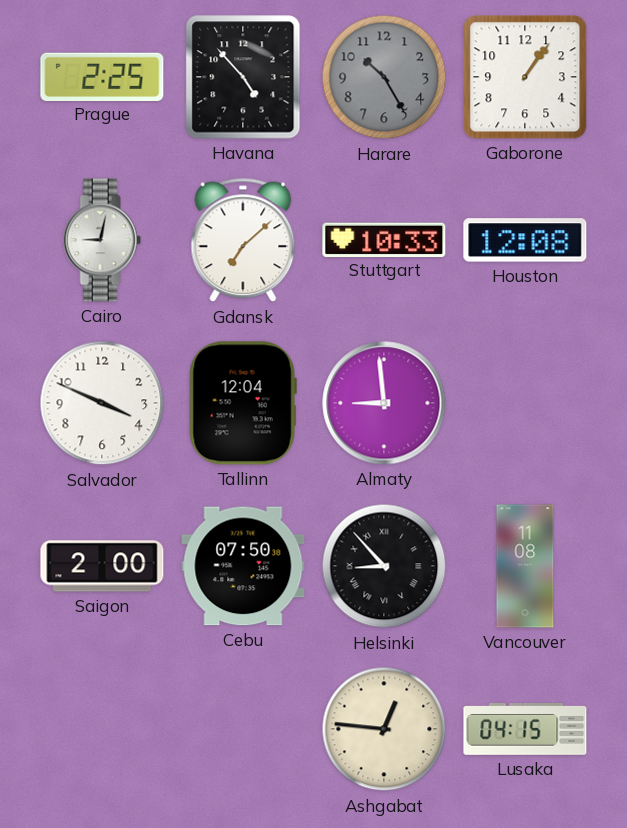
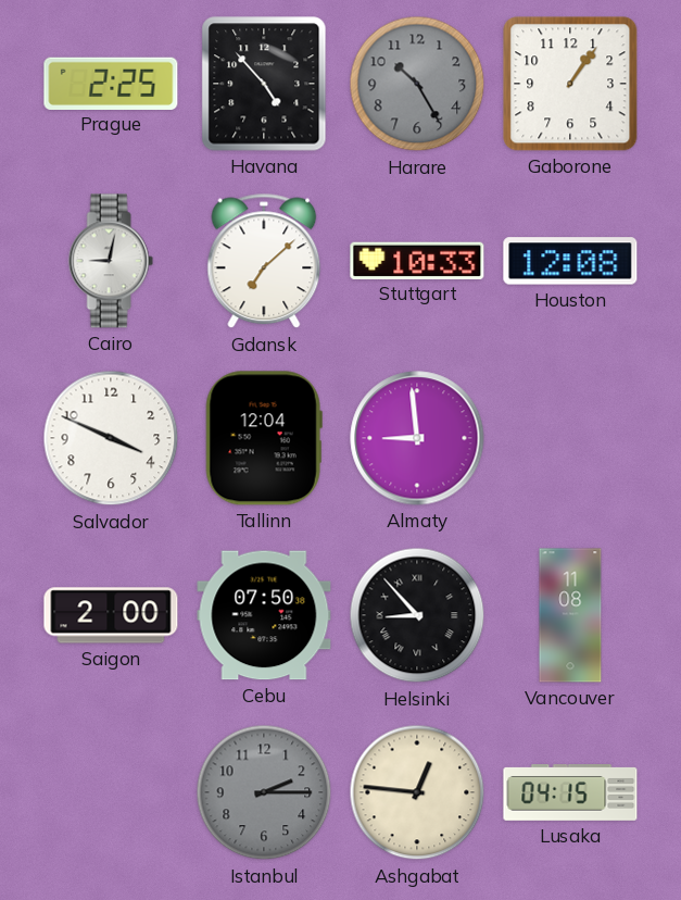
Istanbul: none -> 2:15
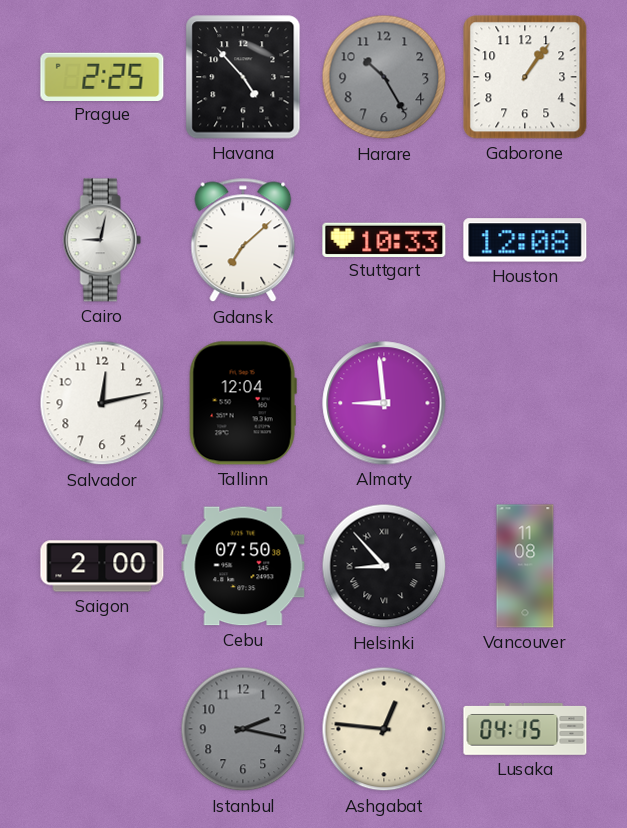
Salvador: 3:49 -> 12:13
Istanbul: 2:15 -> 2:17
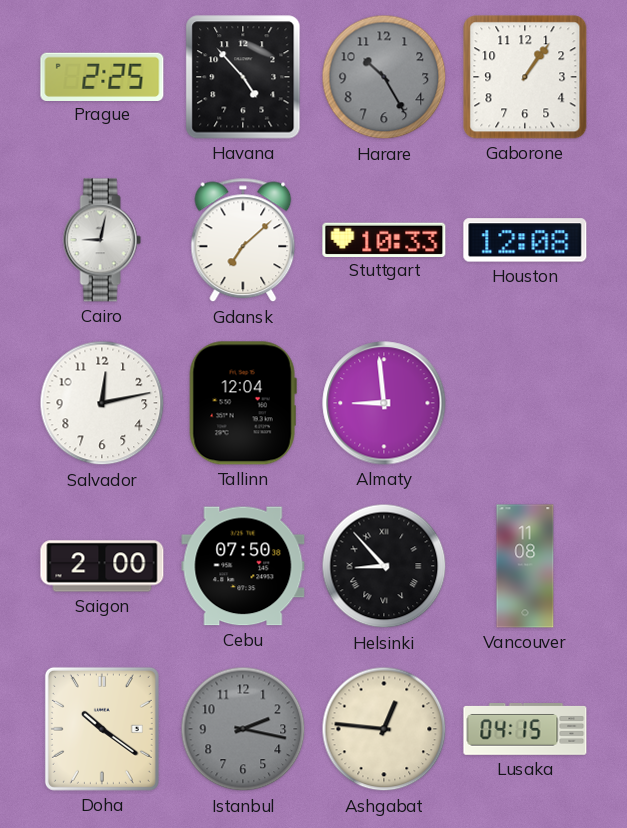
Doha: none -> 10:21
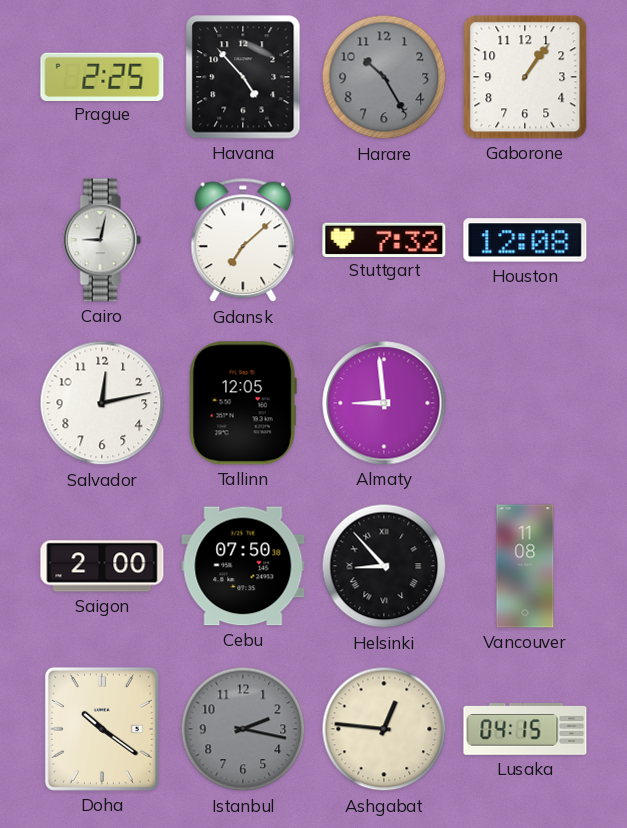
Stuttgart: 10:33 -> 7:32
Tallinn: 12:04 -> 12:05
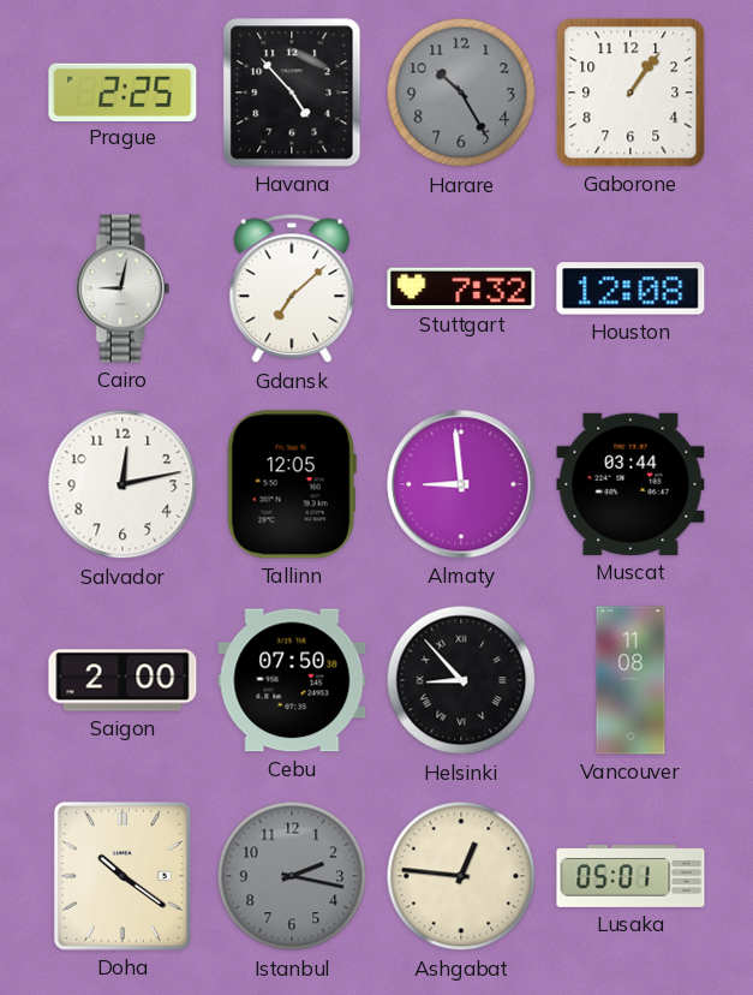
Muscat: none -> 03:44
Lusaka: 04:15 -> 05:01
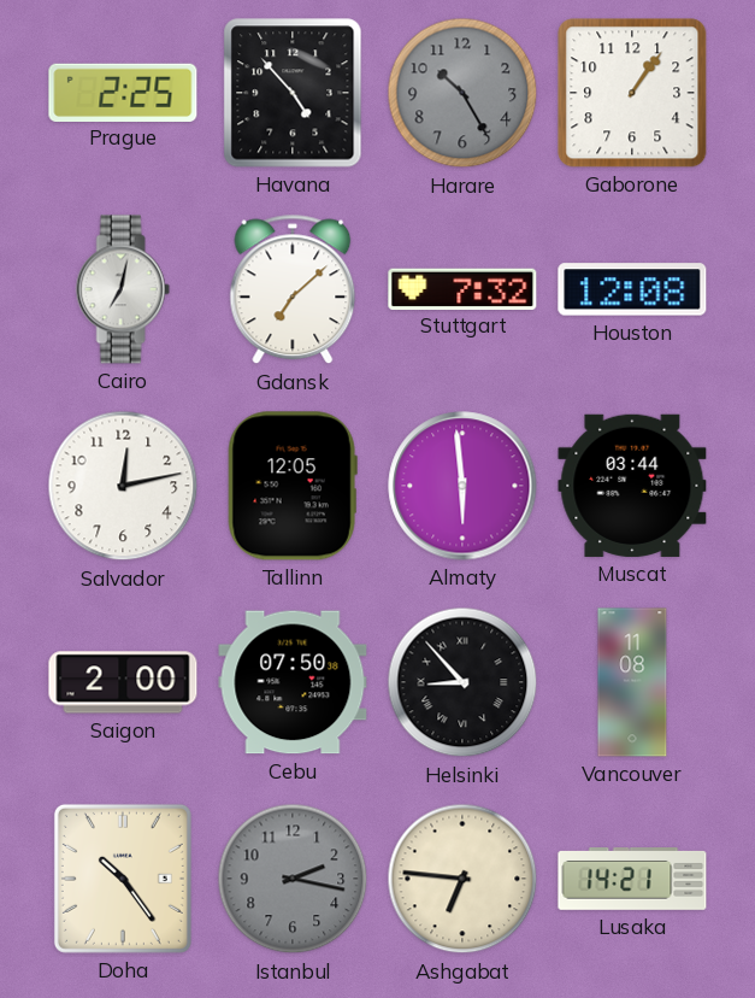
Cairo: 9:02 -> 7:02
Almaty: 8:59 -> 5:59
Doha: 10:21 -> 10:24
Ashgabat: 12:46 -> 6:46
Lusaka: 05:01 -> 14:21
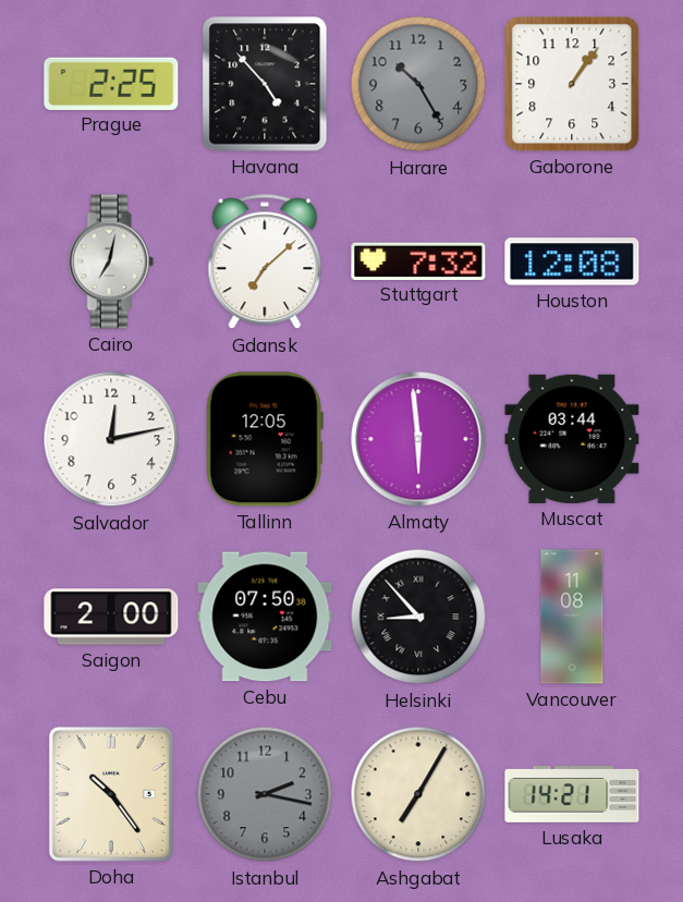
Ashgabat: 6:46 -> 7:05
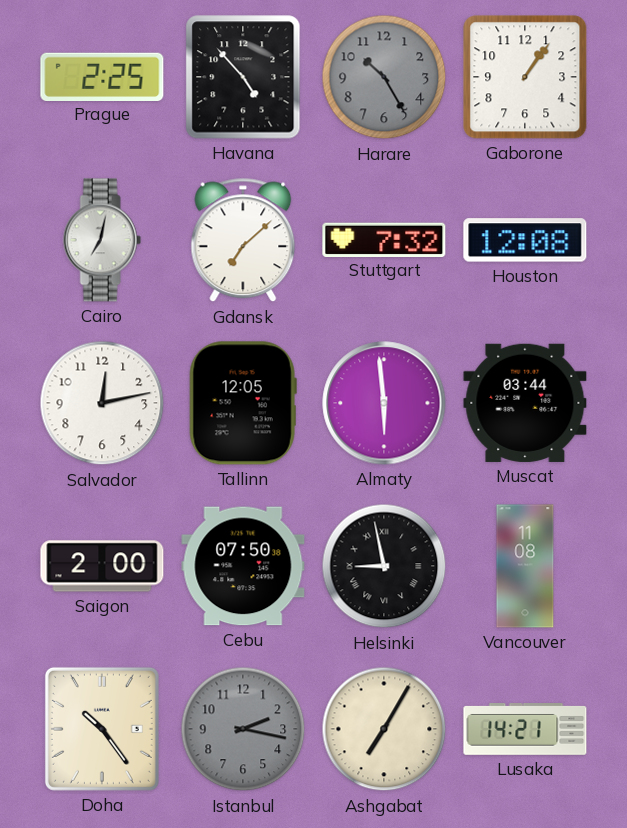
Helsinki: 8:53 -> 8:58
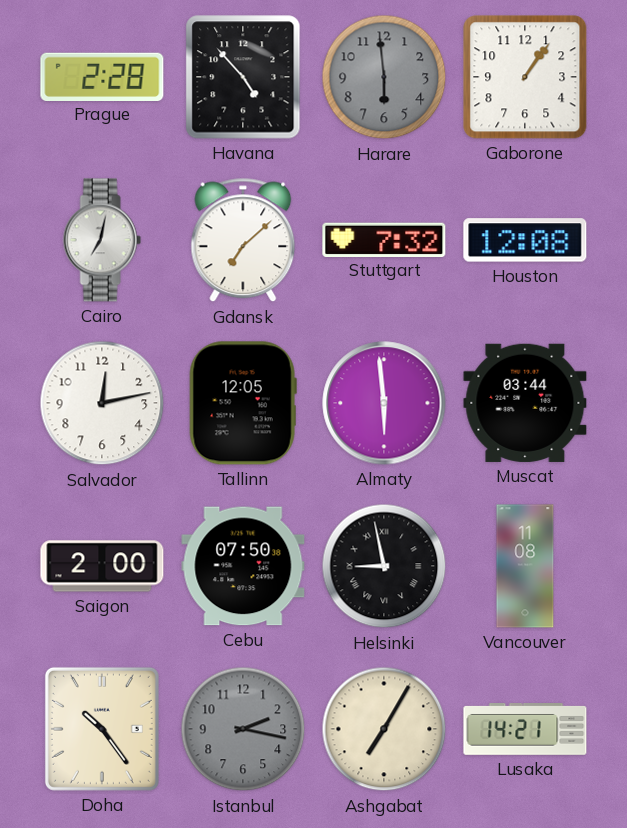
Prague: 2:25 -> 2:28
Harare: 10:25 -> 5:59
